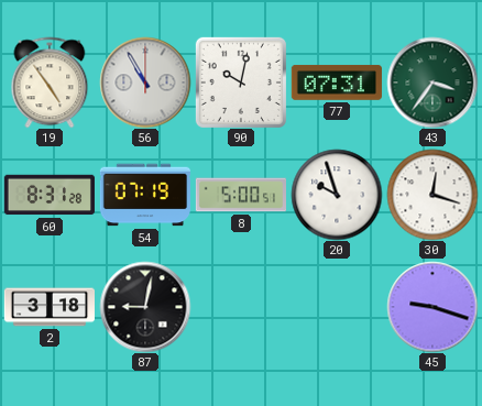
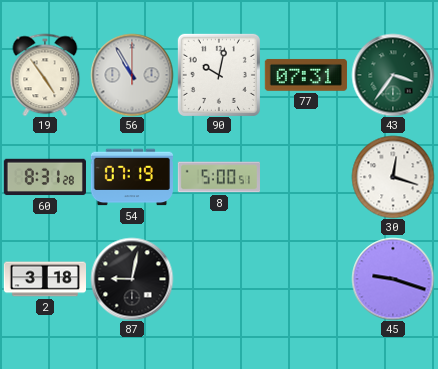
20: 9:57 -> none
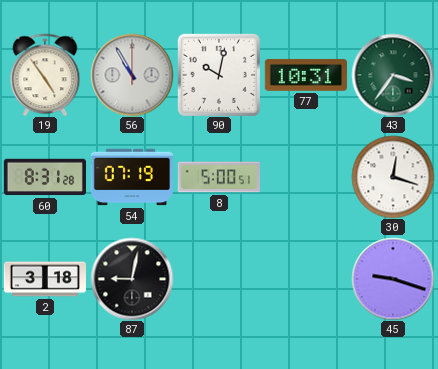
77: 07:31 -> 10:31
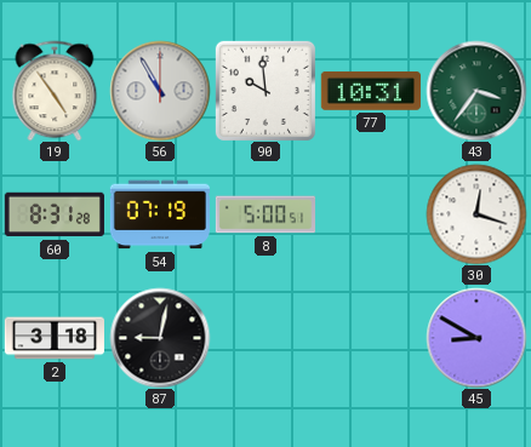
90: 10:02 -> 9:59
45: 9:18 -> 8:50
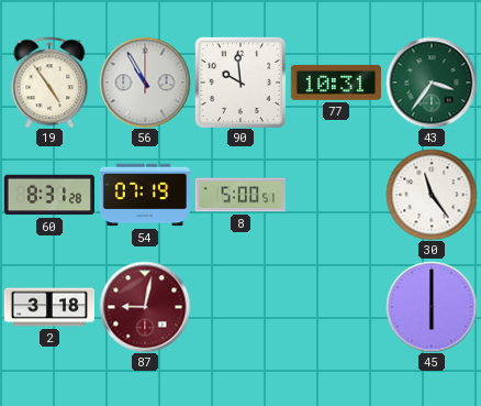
30: 12:18 -> 11:24
87 dial: black -> burgundy
45: 8:50 -> 6:00
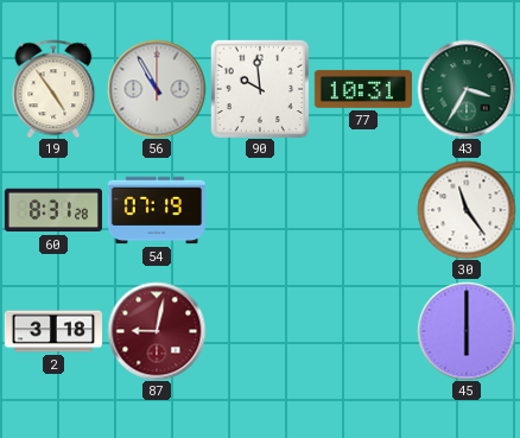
43: 3:36 -> 3:35
8: 5:00 -> none
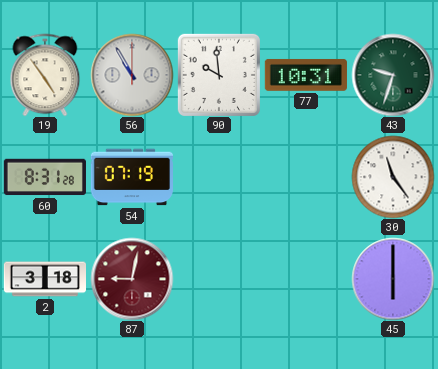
43: 3:35 -> 9:33
